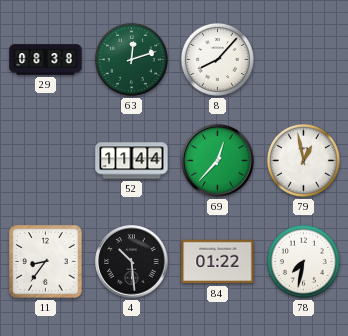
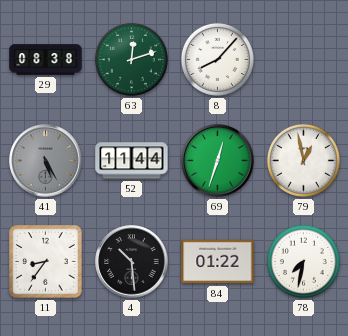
41: none -> 5:25
69: 12:37 -> 12:33
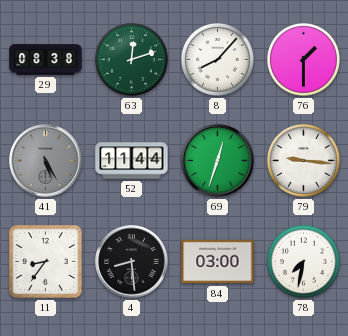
76: none -> 1:30
79: 12:58 -> 9:16
4: 10:29 -> 8:29
84: 01:22 -> 03:00
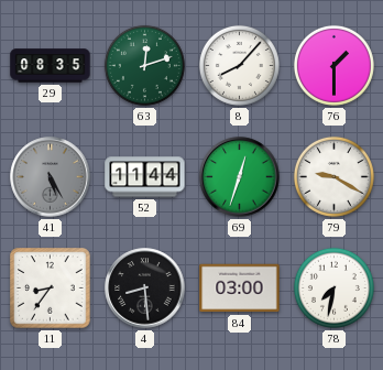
29: 08:38 -> 08:35
79: 9:16 -> 9:20
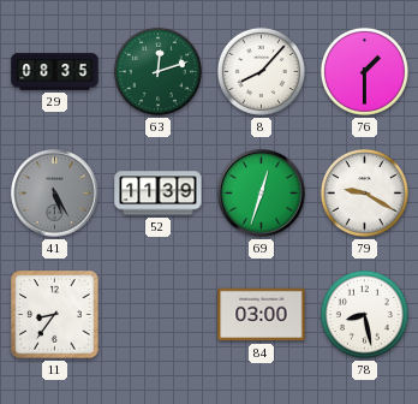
52: 11:44 -> 11:39
4: 8:29 -> none
78: 7:32 -> 8:28
